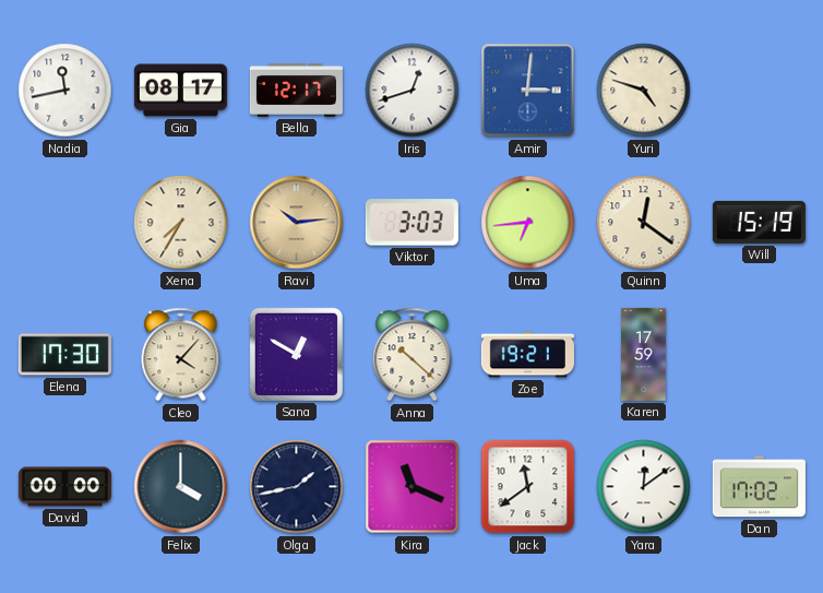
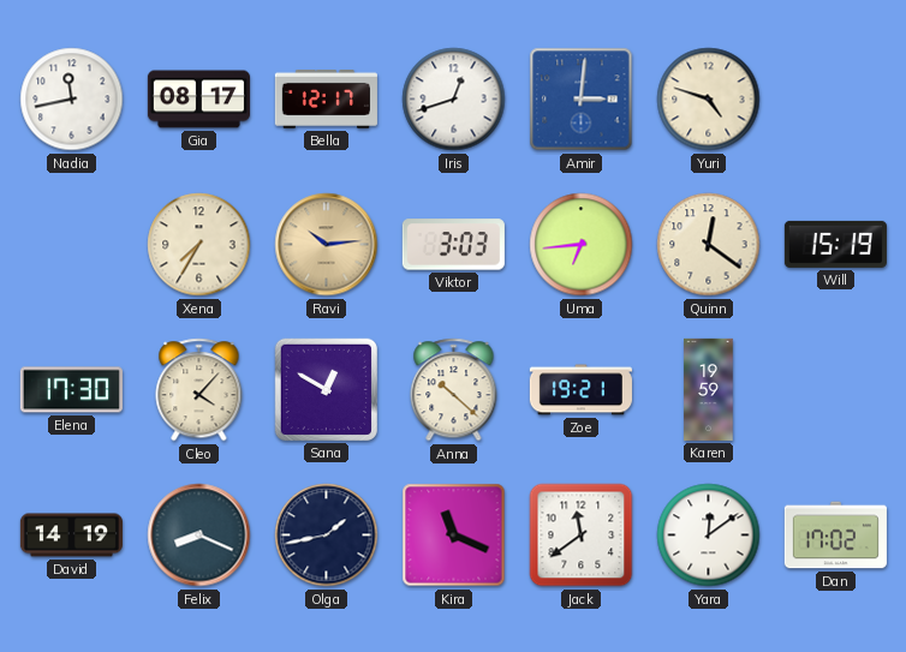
Karen: 17:59 -> 19:59
David: 00:00 -> 14:19
Felix: 4:00 -> 8:19
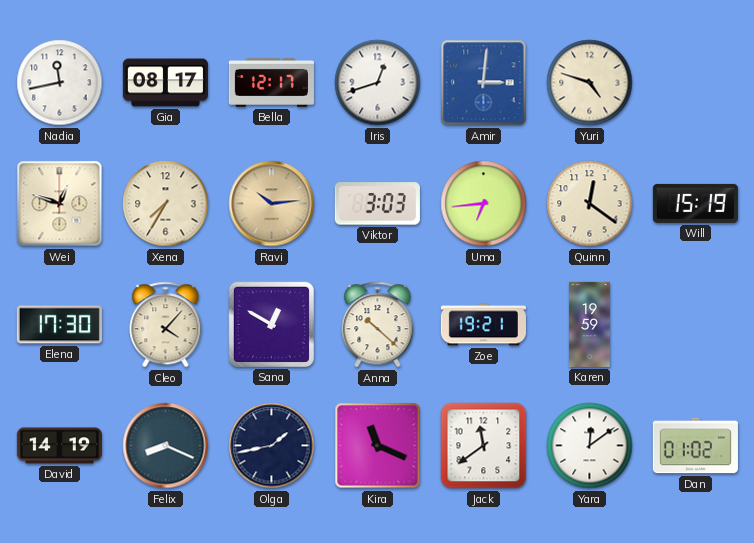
Wei: none -> 12:48
Dan: 17:02 -> 01:02
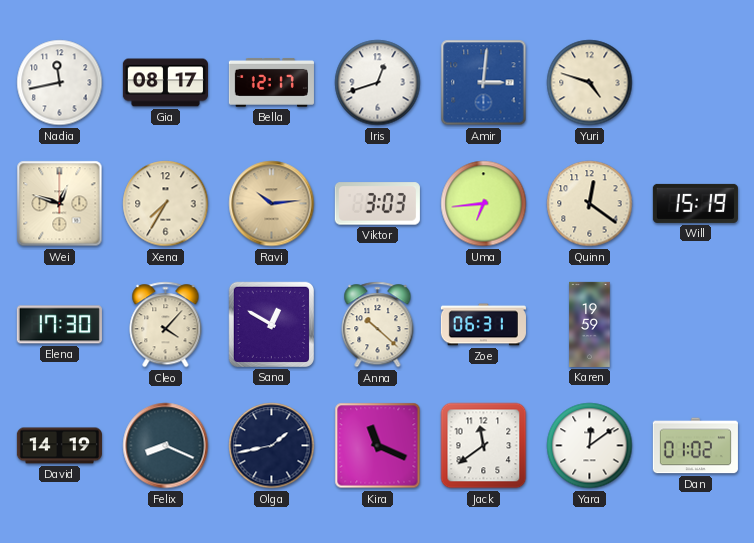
Zoe: 19:21 -> 06:31
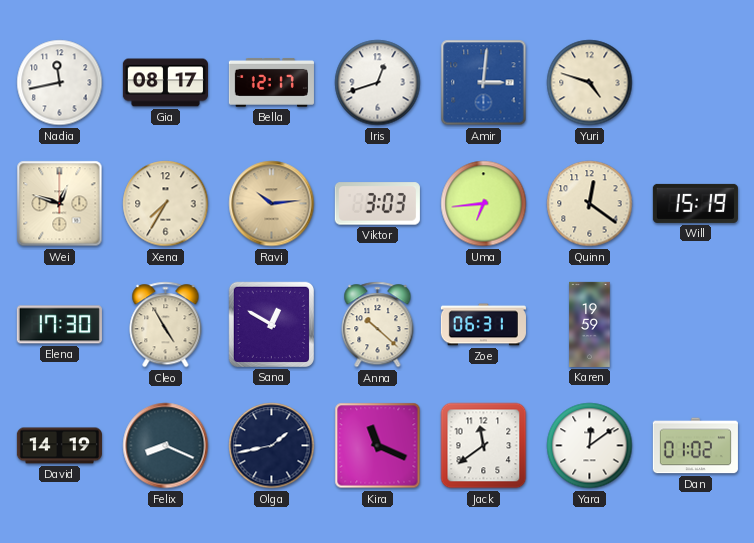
Cleo: 4:07 -> 4:55
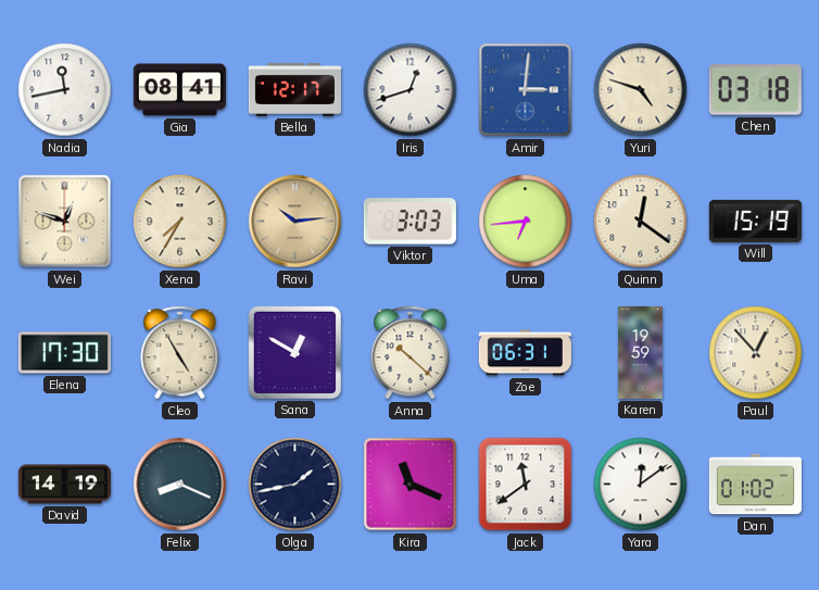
Gia: 08:17 -> 08:41
Chen: none -> 03:18
Paul: none -> 12:53
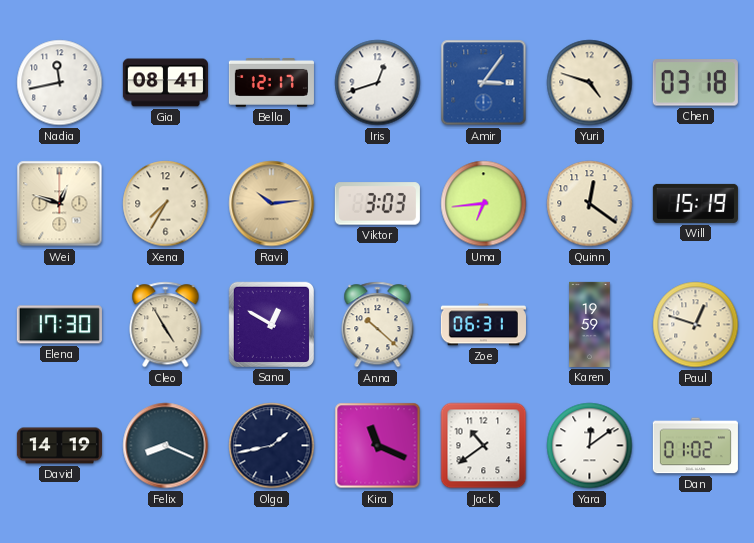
Amir: 3:01 -> 3:06
Paul: 12:53 -> 12:48
Jack: 11:39 -> 10:39
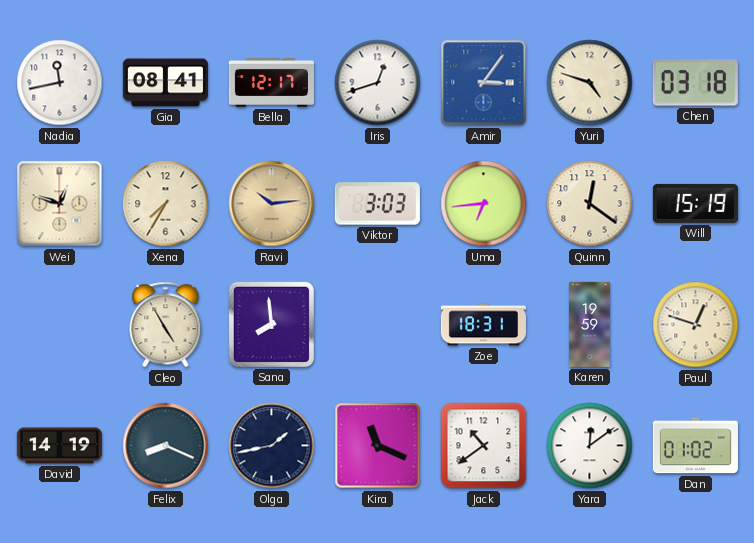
Elena: 17:30 -> none
Sana: 12:50 -> 7:59
Anna: 10:22 -> none
Zoe: 06:31 -> 18:31
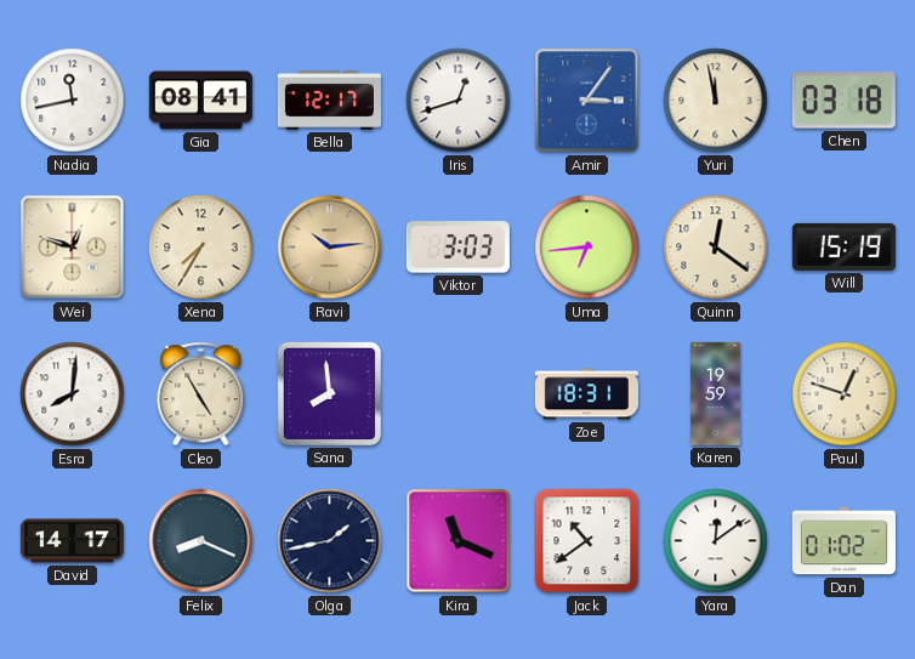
Yuri: 4:48 -> 11:58
Esra: none -> 8:01
David: 14:19 -> 14:17
